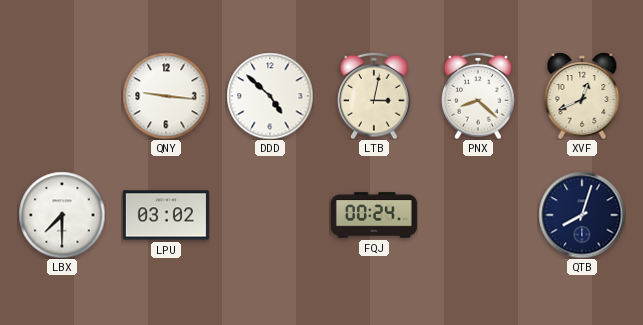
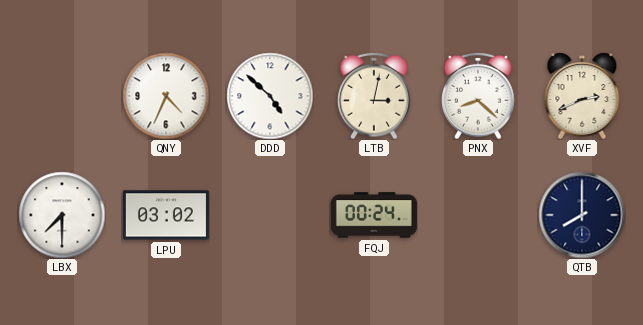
QNY: 9:16 -> 4:34
XVF: 12:41 -> 2:41
QTB: 8:03 -> 8:00
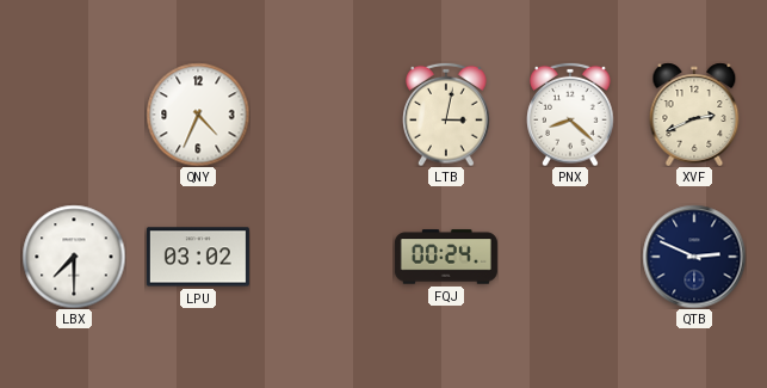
DDD: 4:52 -> none
QTB: 8:00 -> 2:49
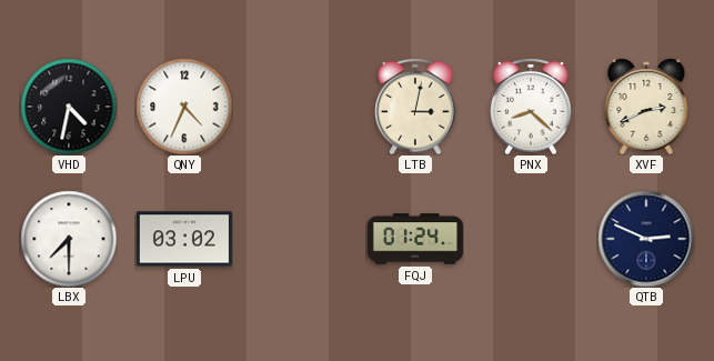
VHD: none -> 4:32
FQJ: 00:24 -> 01:24
